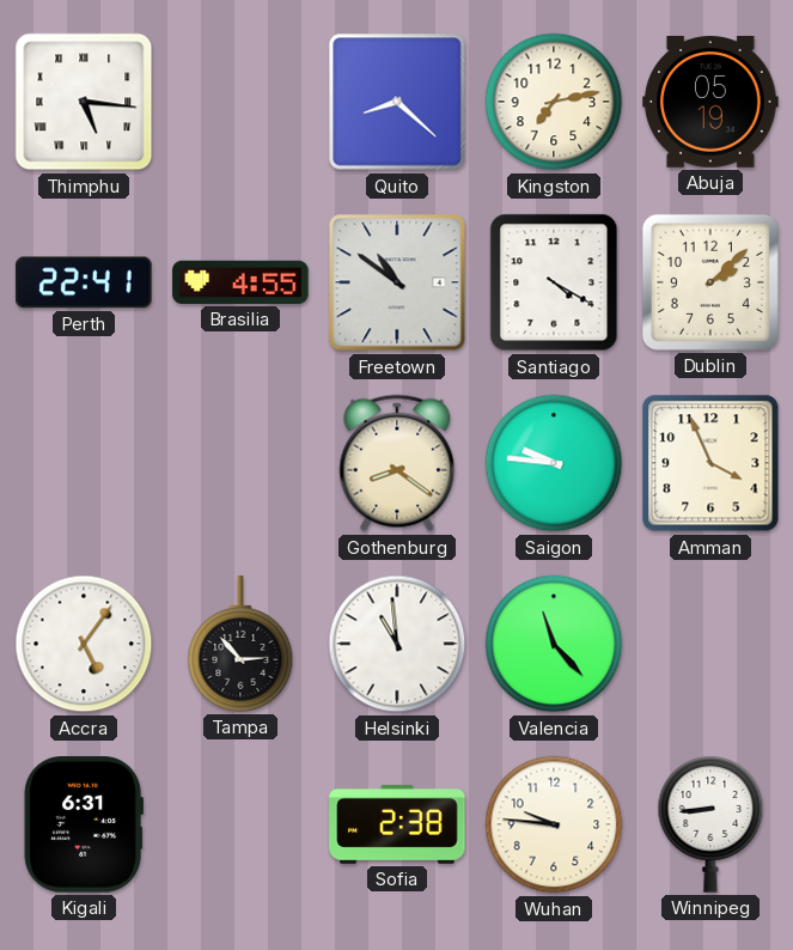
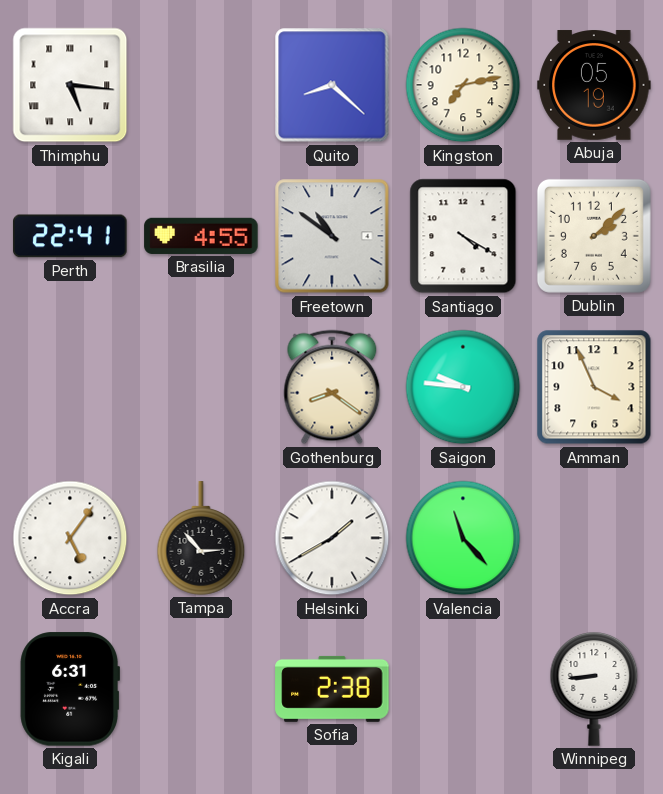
Helsinki: 10:59 -> 1:40
Wuhan: 9:46 -> none
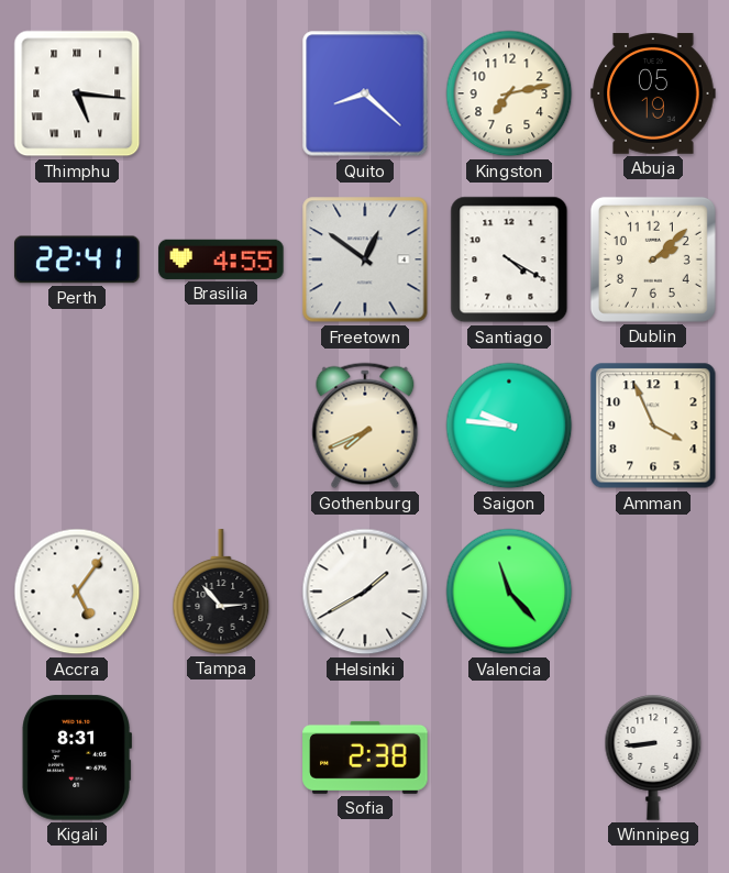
Freetown: 10:51 -> 12:51
Gothenburg: 8:21 -> 7:41
Kigali: 6:31 -> 8:31
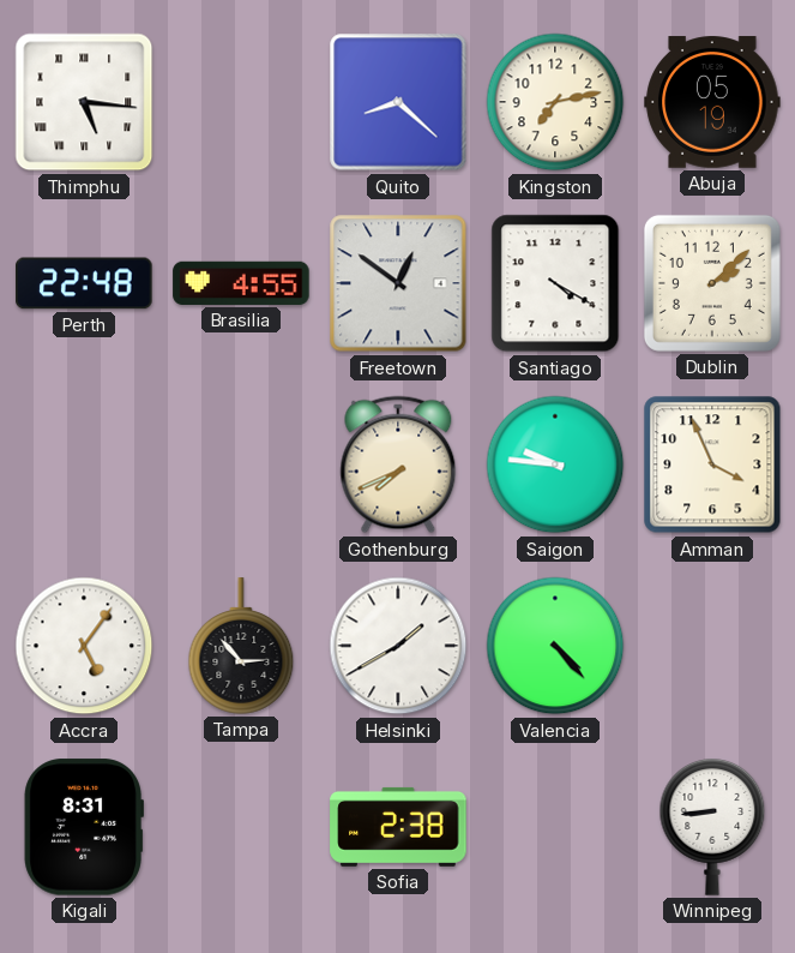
Perth: 22:41 -> 22:48
Valencia: 11:23 -> 4:23
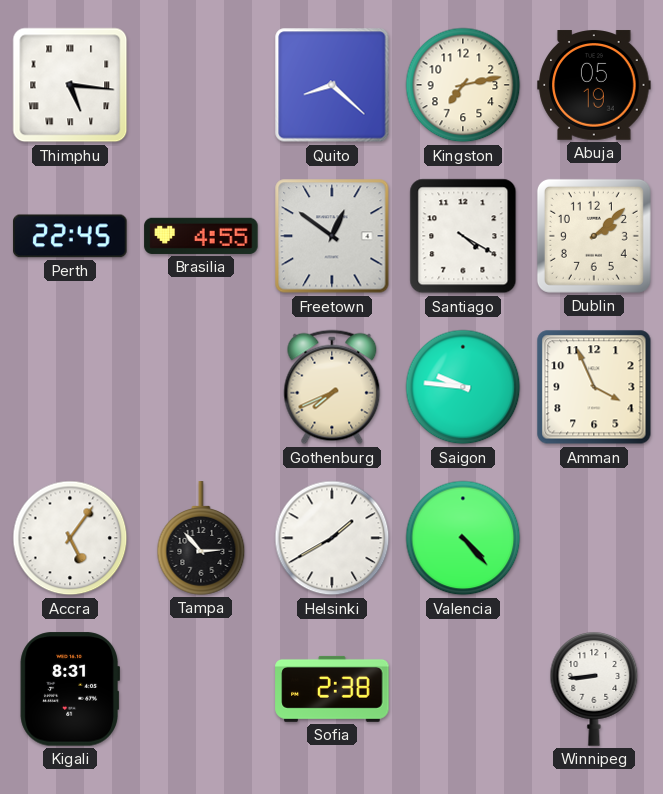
Perth: 22:48 -> 22:45
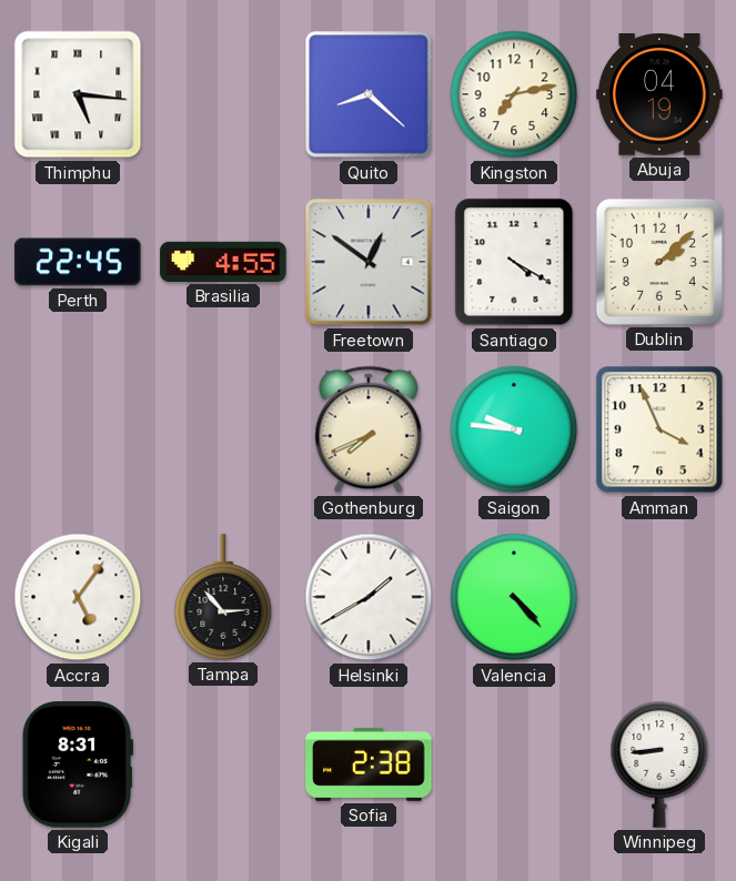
Abuja: 05:19 -> 04:19
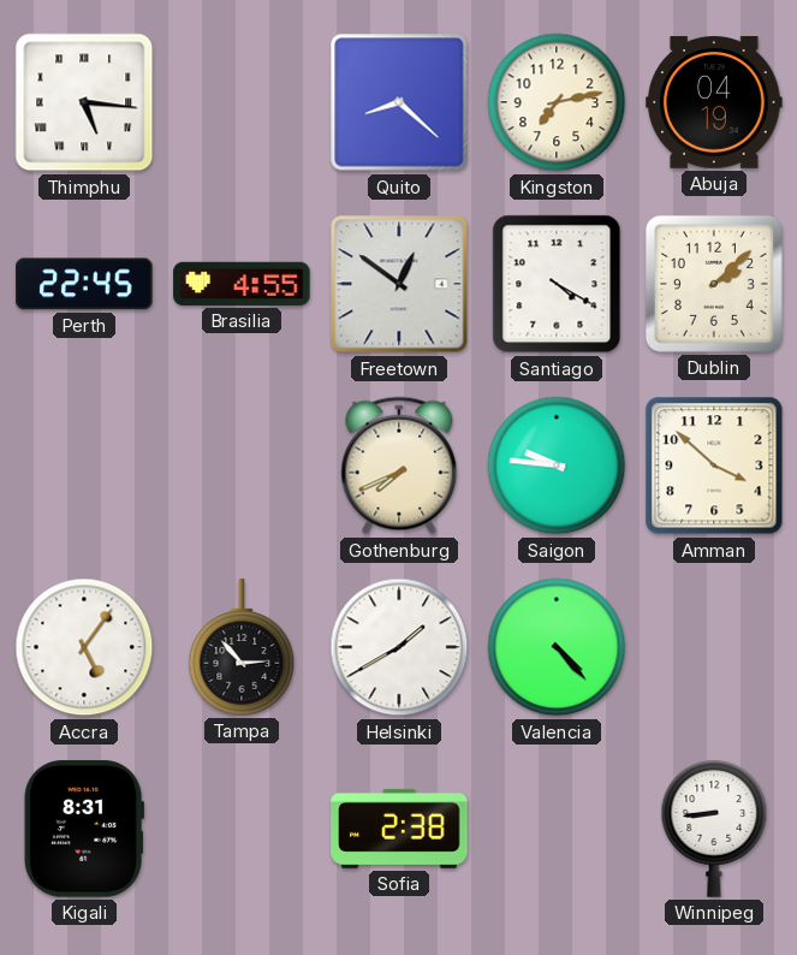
Amman: 3:56 -> 3:52
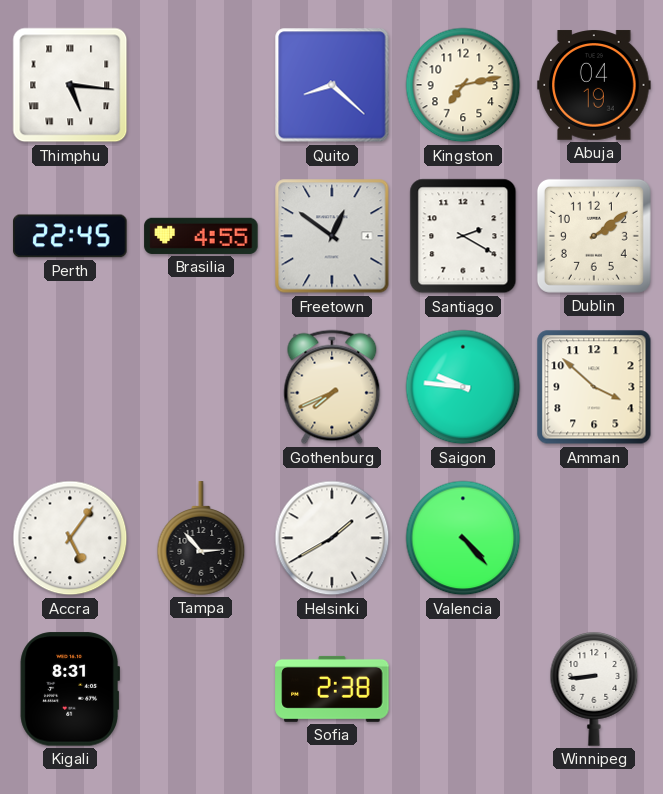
Santiago: 4:20 -> 2:20
Dublin: 2:08 -> 2:09
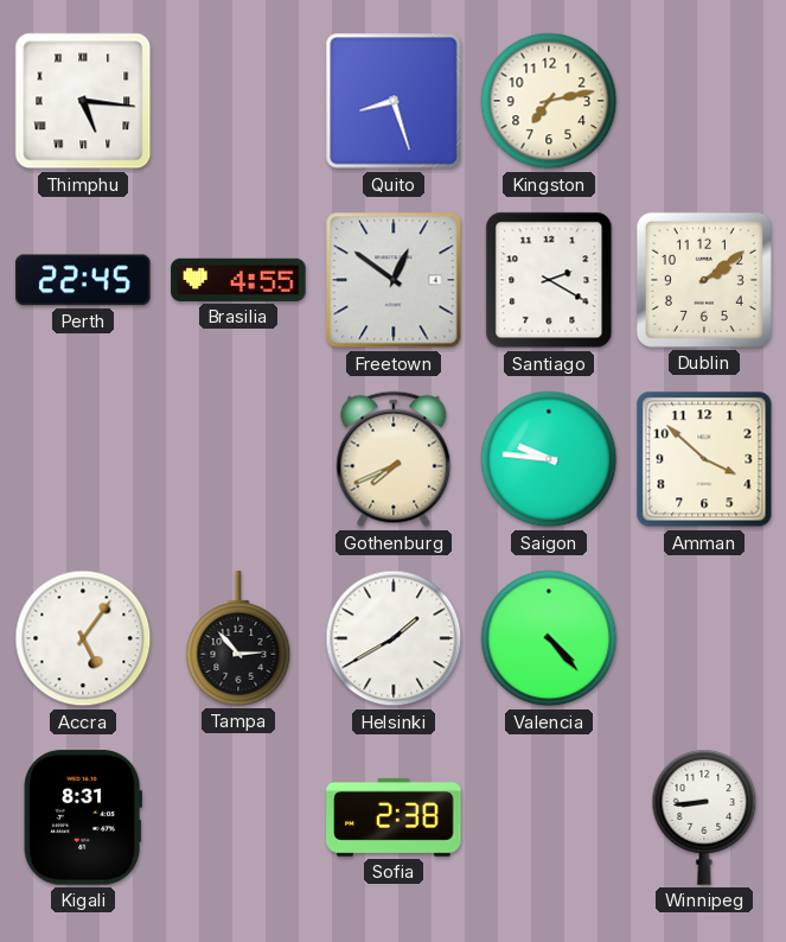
Quito: 8:22 -> 8:27
Abuja: 04:19 -> none
